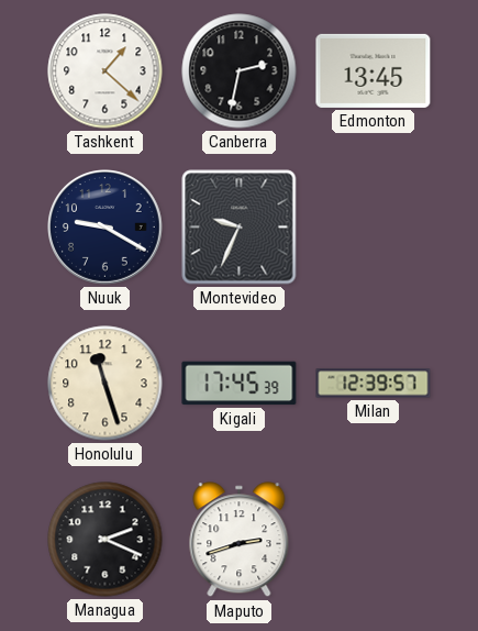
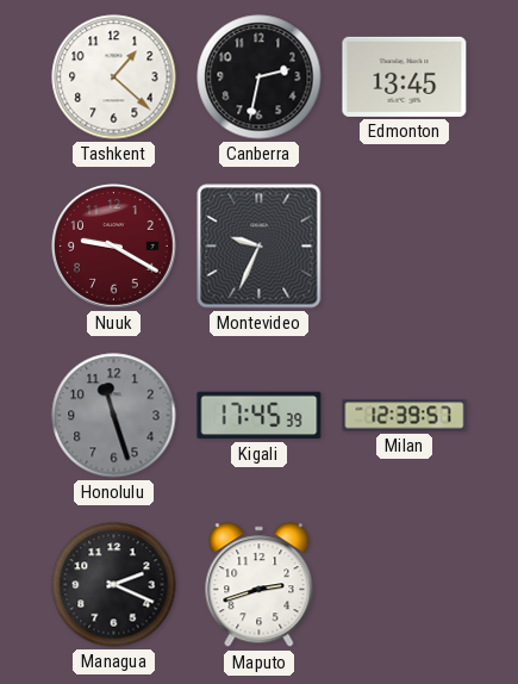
Nuuk dial: navy -> burgundy
Honolulu dial: cream -> grey
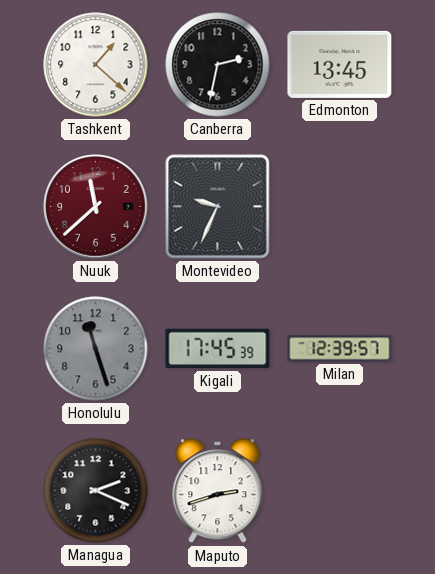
Nuuk: 9:20 -> 11:38
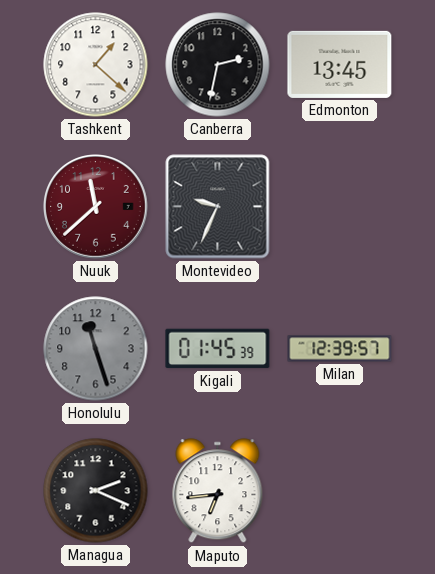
Kigali: 17:45 -> 01:45
Maputo: 2:42 -> 6:44
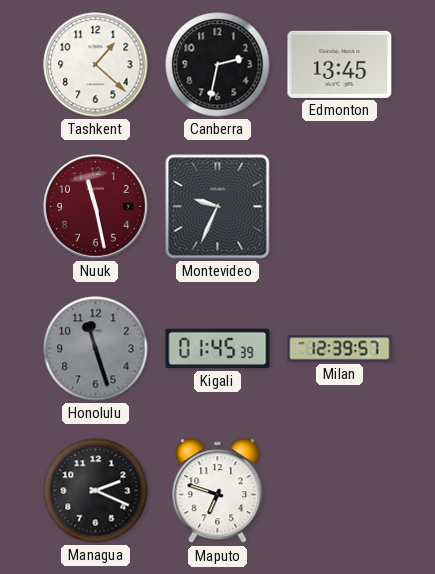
Nuuk: 11:38 -> 11:28
Maputo: 6:44 -> 6:48
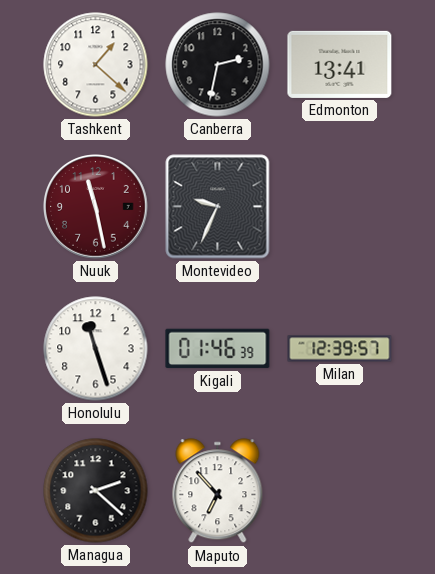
Edmonton: 13:45 -> 13:41
Honolulu dial: grey -> white
Kigali: 01:45 -> 01:46
Managua: 2:19 -> 2:22
Maputo: 6:48 -> 6:53
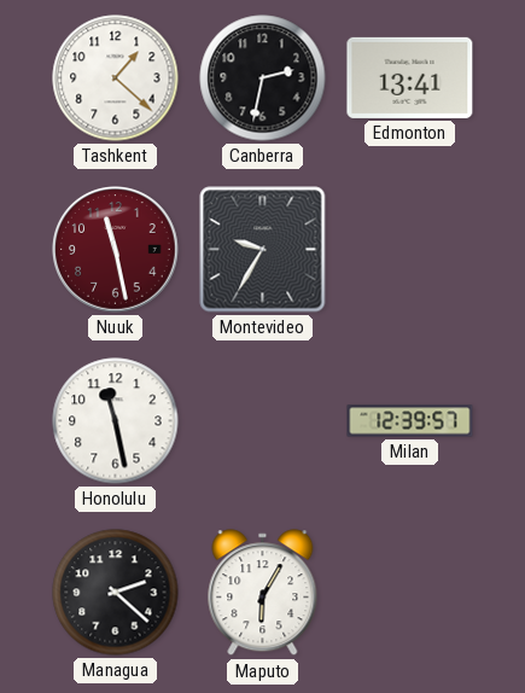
Montevideo: 9:34 -> 9:35
Honolulu: 11:27 -> 11:28
Kigali: 01:46 -> none
Maputo: 6:53 -> 6:05
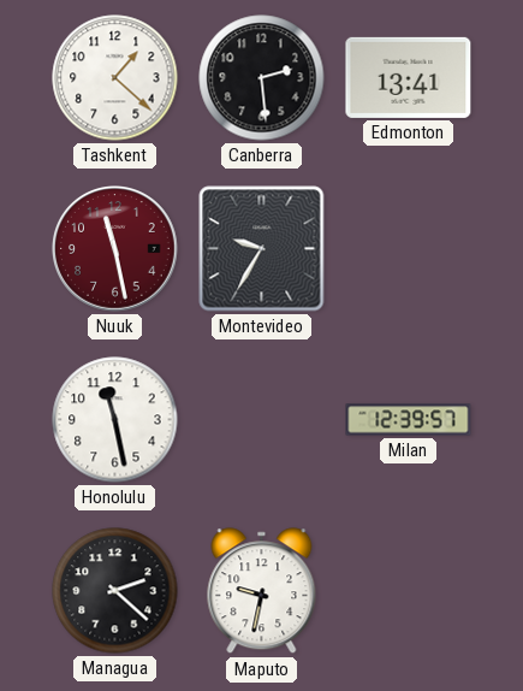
Canberra: 2:32 -> 2:29
Maputo: 6:05 -> 9:32
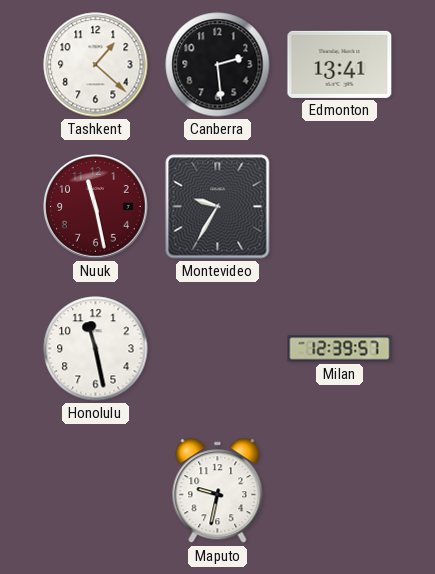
Managua: 2:22 -> none
